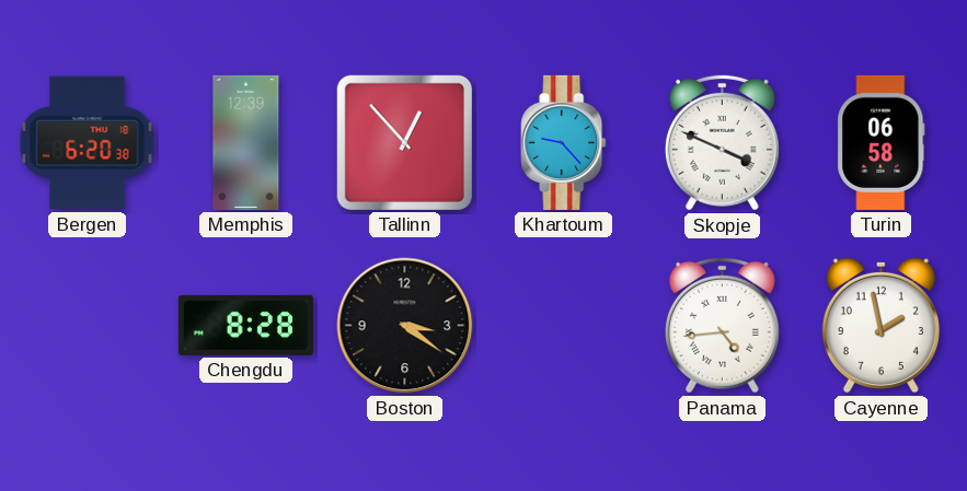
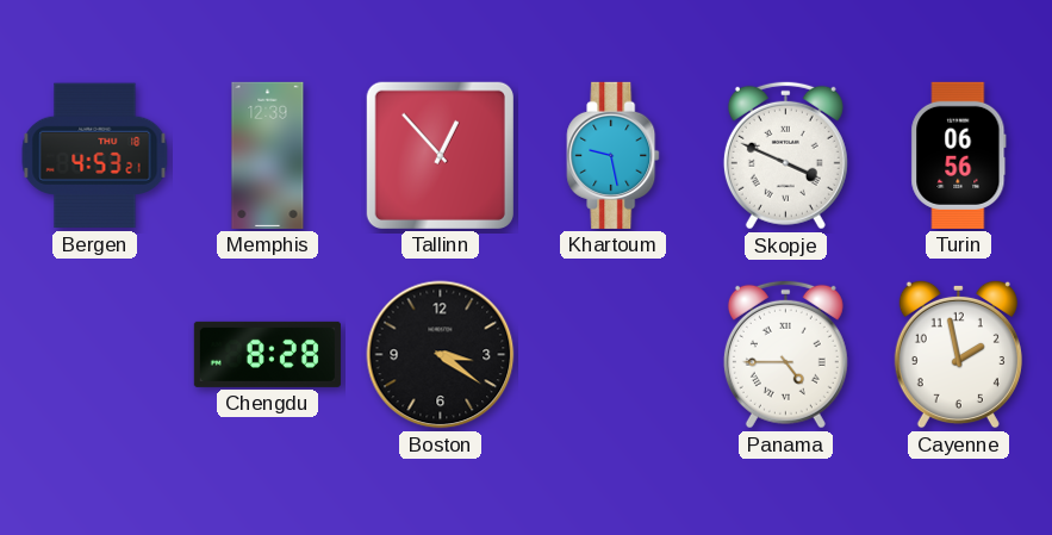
Bergen: 6:20 -> 4:53
Khartoum: 9:23 -> 9:28
Turin: 06:58 -> 06:56
Panama: 4:44 -> 4:45
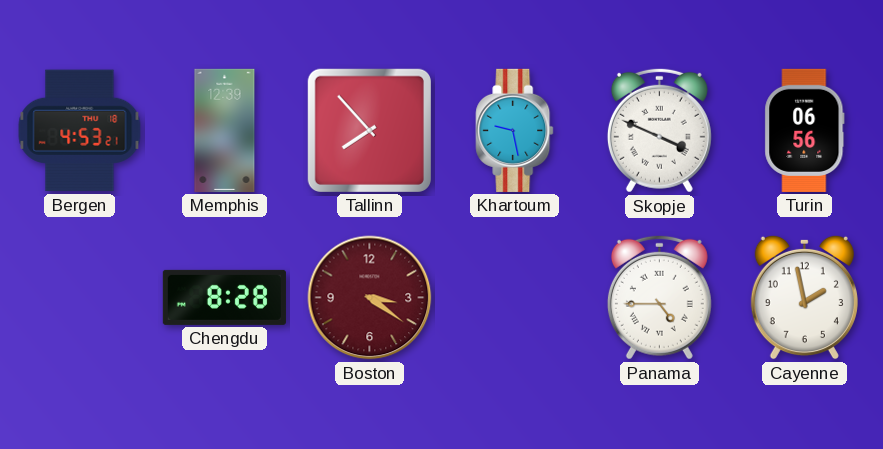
Tallinn: 12:53 -> 7:53
Boston dial: black -> burgundy
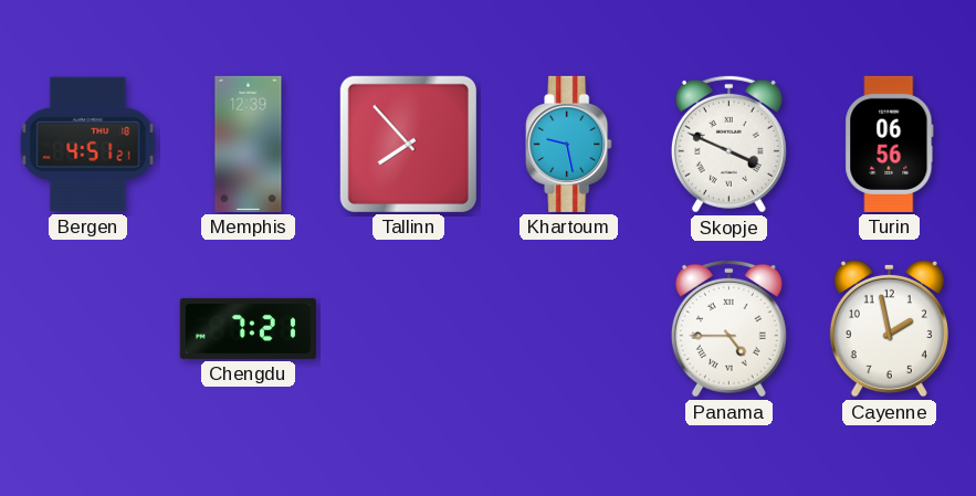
Bergen: 4:53 -> 4:51
Chengdu: 8:28 -> 7:21
Boston: 3:21 -> none
